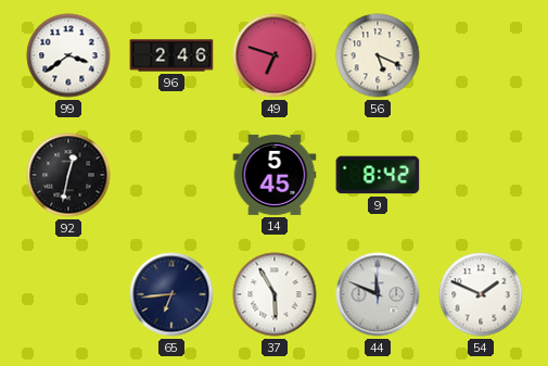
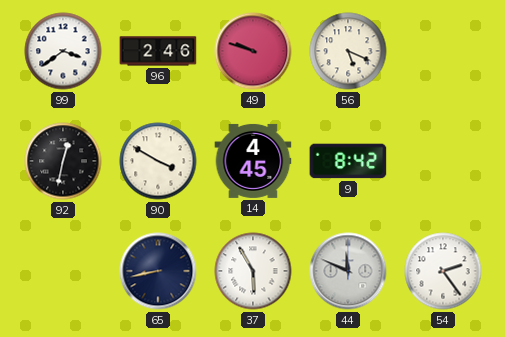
49: 6:48 -> 9:48
90: none -> 3:50
14: 5:45 -> 4:45
65: 6:44 -> 8:43
54: 1:49 -> 2:24
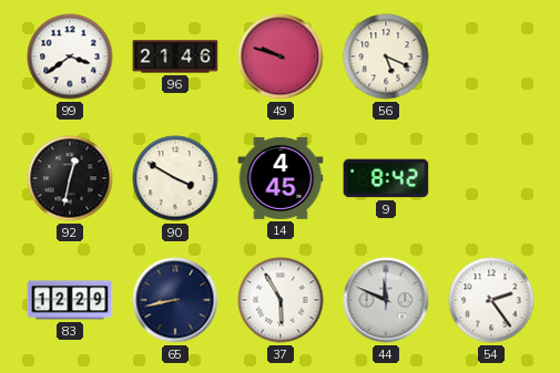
96: 2:46 -> 21:46
83: none -> 12:29
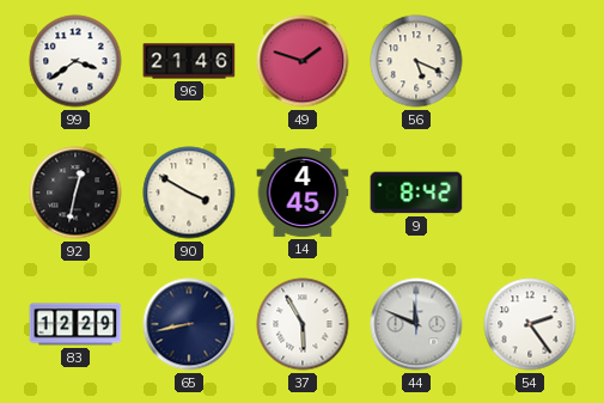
49: 9:48 -> 1:48
